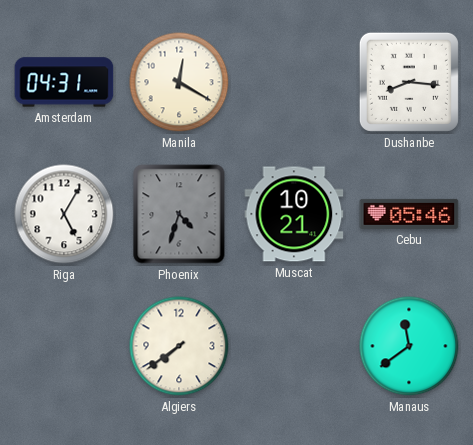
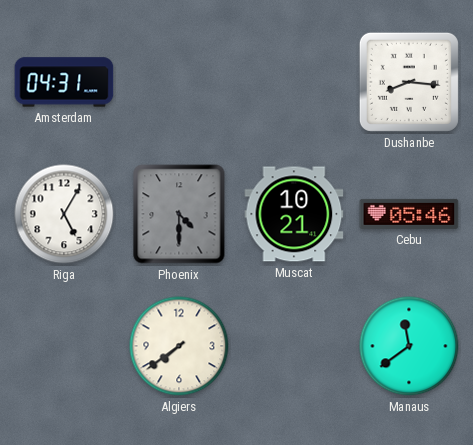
Manila: 12:20 -> none
Phoenix: 4:33 -> 4:30
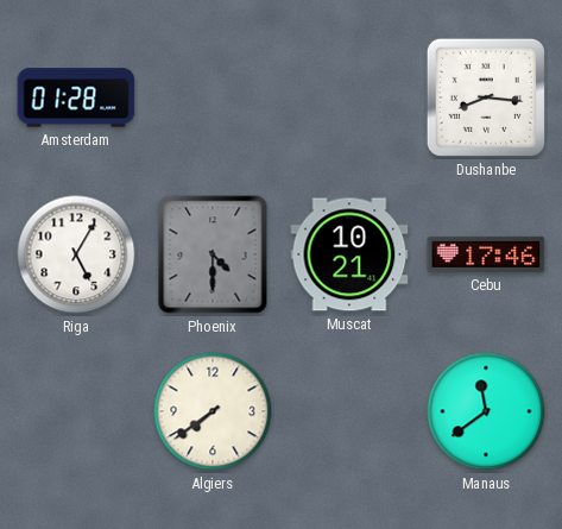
Amsterdam: 04:31 -> 01:28
Cebu: 05:46 -> 17:46
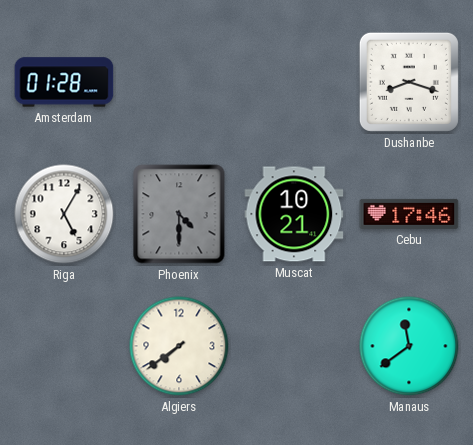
Dushanbe: 8:16 -> 8:18
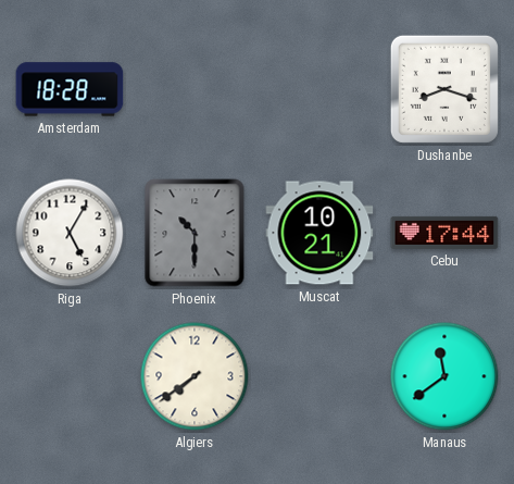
Amsterdam: 01:28 -> 18:28
Phoenix: 4:30 -> 10:30
Cebu: 17:46 -> 17:44
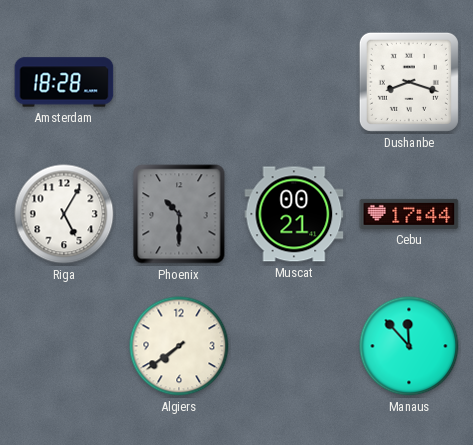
Muscat: 10:21 -> 00:21
Manaus: 11:39 -> 11:53
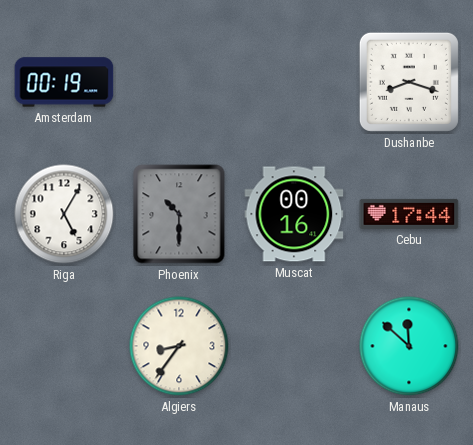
Amsterdam: 18:28 -> 00:19
Muscat: 00:21 -> 00:16
Algiers: 7:39 -> 8:36
Manaus: 11:53 -> 11:52
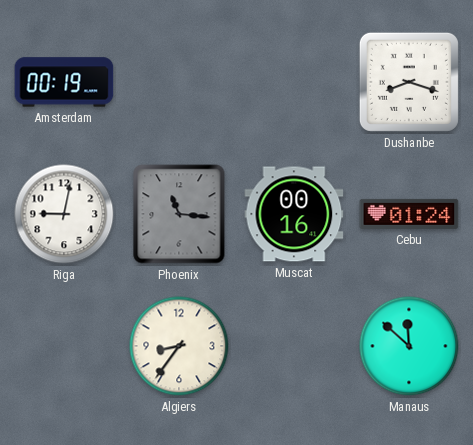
Riga: 5:05 -> 9:02
Phoenix: 10:30 -> 11:16
Cebu: 17:44 -> 01:24
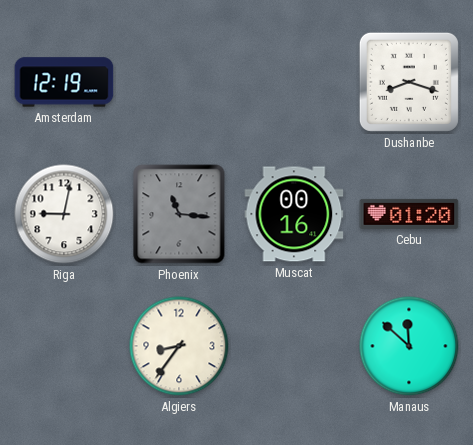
Amsterdam: 00:19 -> 12:19
Cebu: 01:24 -> 01:20
